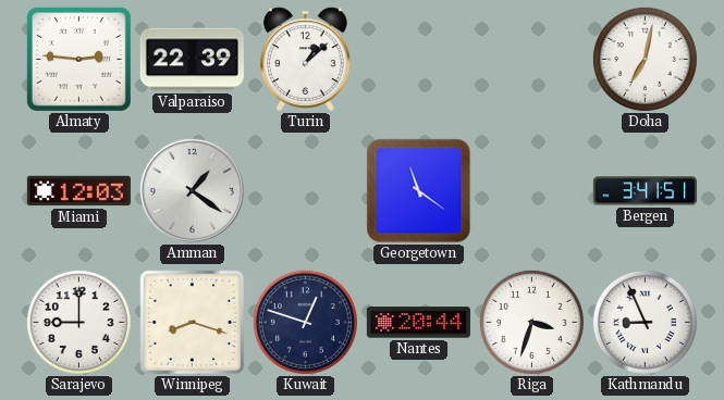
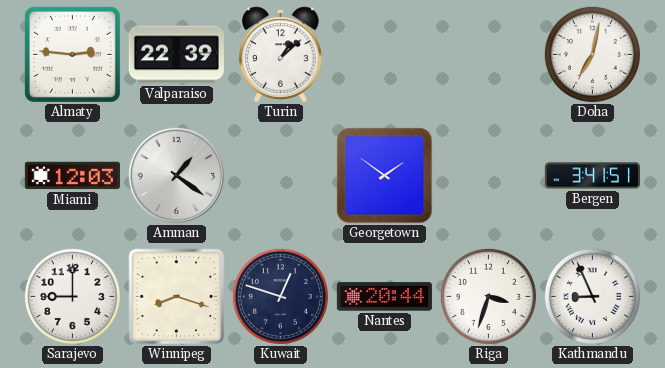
Georgetown: 11:21 -> 1:51
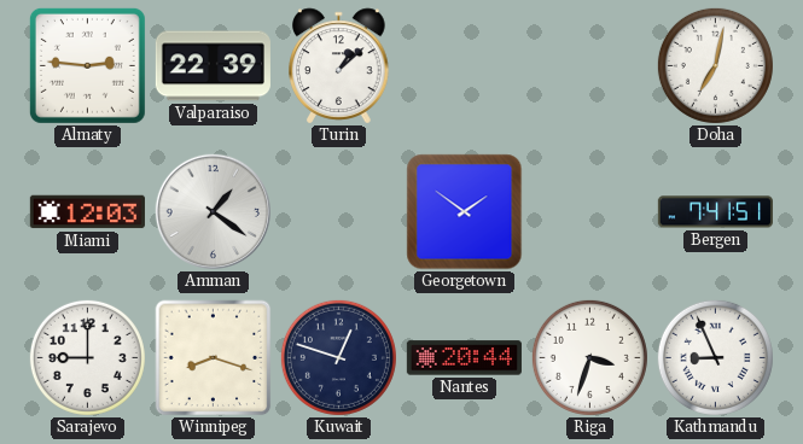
Bergen: 3:41 -> 7:41
